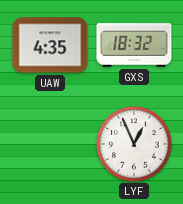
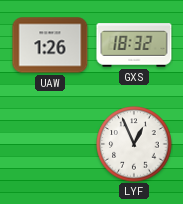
UAW: 4:35 -> 1:26
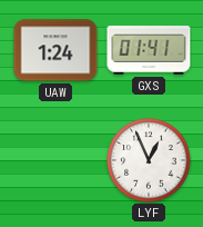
UAW: 1:26 -> 1:24
GXS: 18:32 -> 01:41
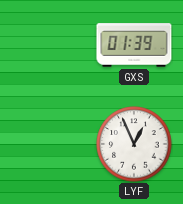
UAW: 1:24 -> none
GXS: 01:41 -> 01:39
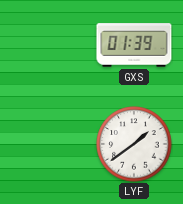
LYF: 12:56 -> 1:39
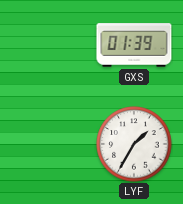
LYF: 1:39 -> 1:35
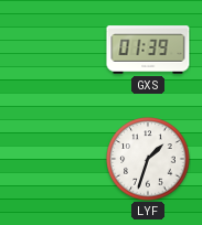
LYF: 1:35 -> 1:33
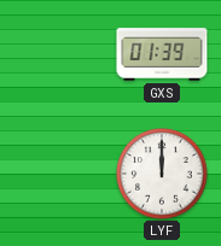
LYF: 1:33 -> 12:00
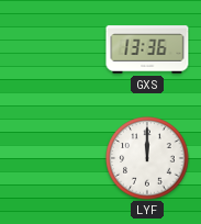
GXS: 01:39 -> 13:36
